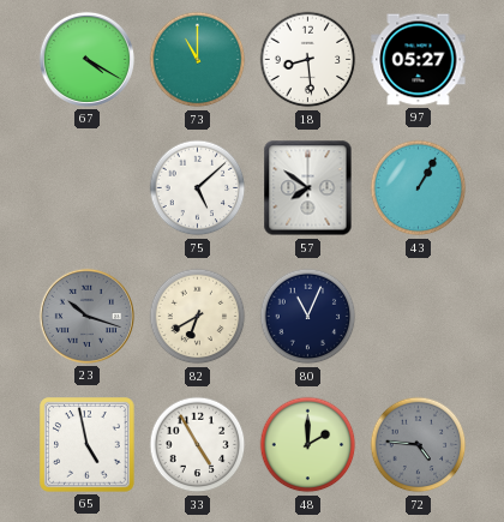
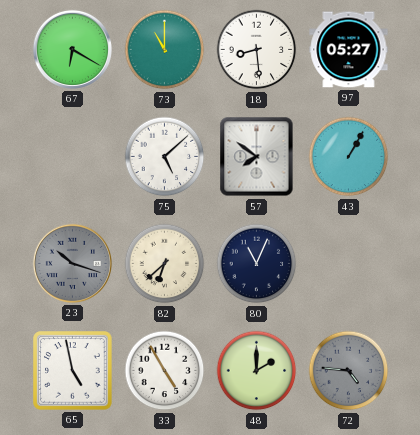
67: 4:20 -> 6:20
82: 6:40 -> 6:38
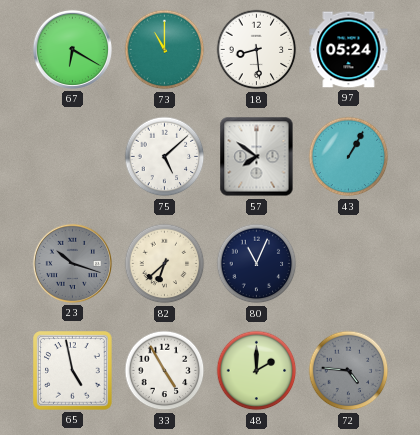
97: 05:27 -> 05:24
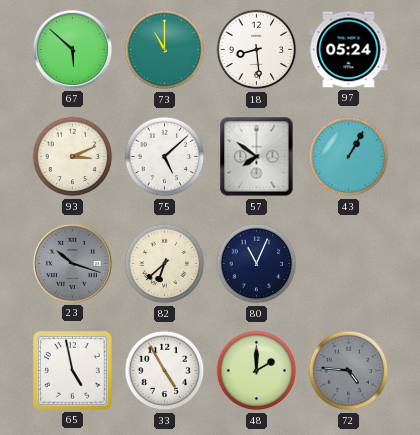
67: 6:20 -> 5:52
93: none -> 3:11
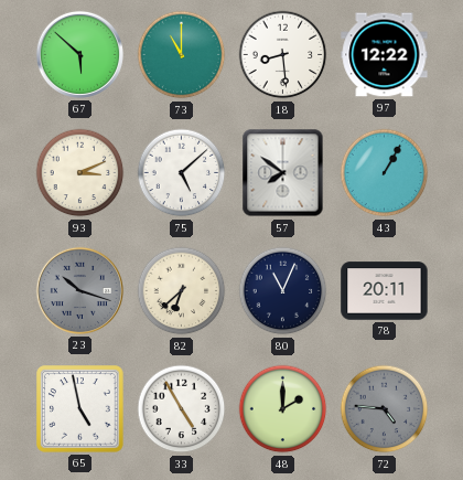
97: 05:24 -> 12:22
78: none -> 20:11
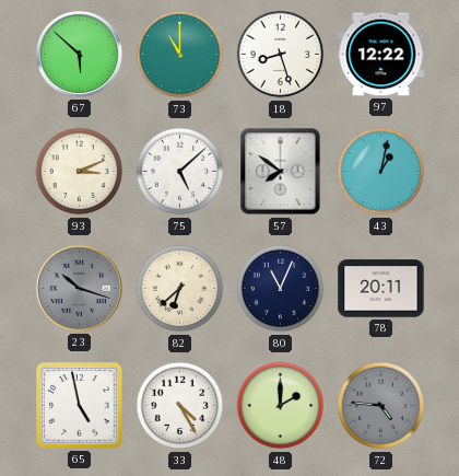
18: 8:29 -> 8:27
43: 1:05 -> 1:02
33: 4:55 -> 4:25
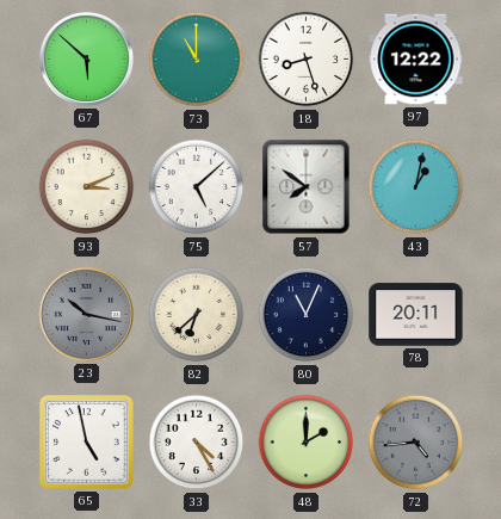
23: 10:18 -> 10:17
72: 4:46 -> 4:44
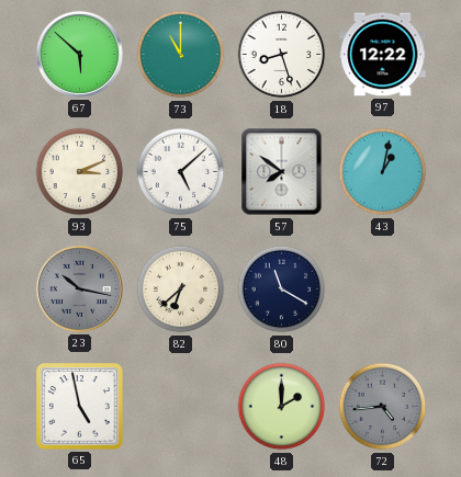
80: 11:04 -> 11:20
78: 20:11 -> none
33: 4:25 -> none
